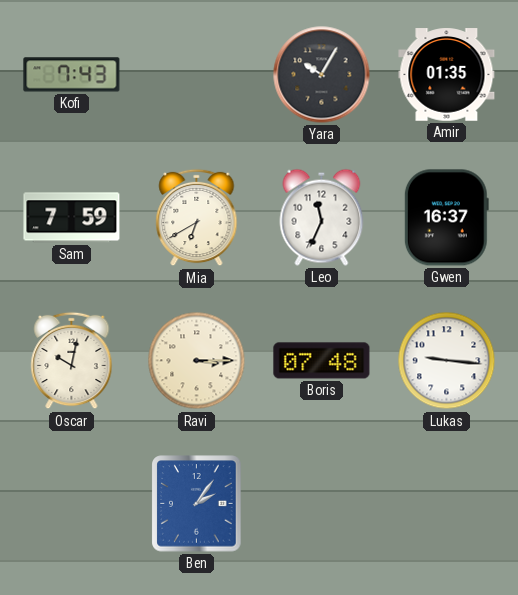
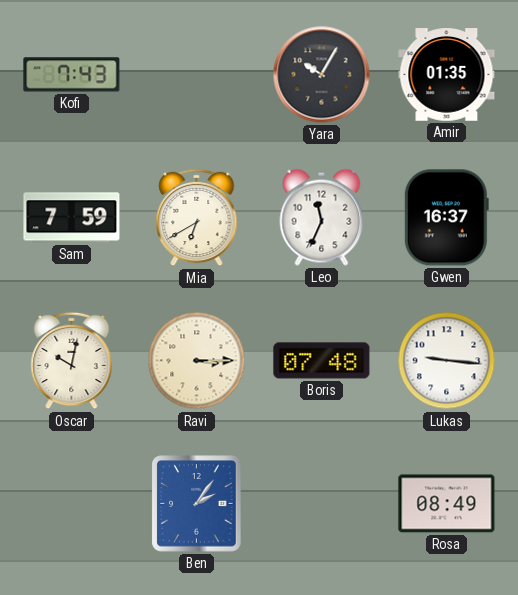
Rosa: none -> 08:49
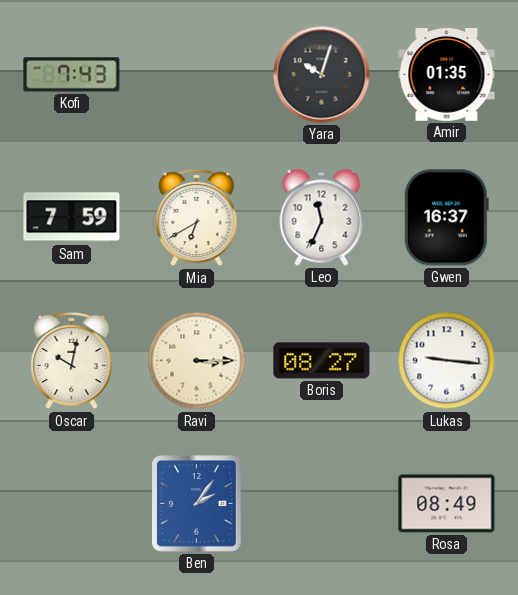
Yara: 10:05 -> 10:03
Boris: 07:48 -> 08:27
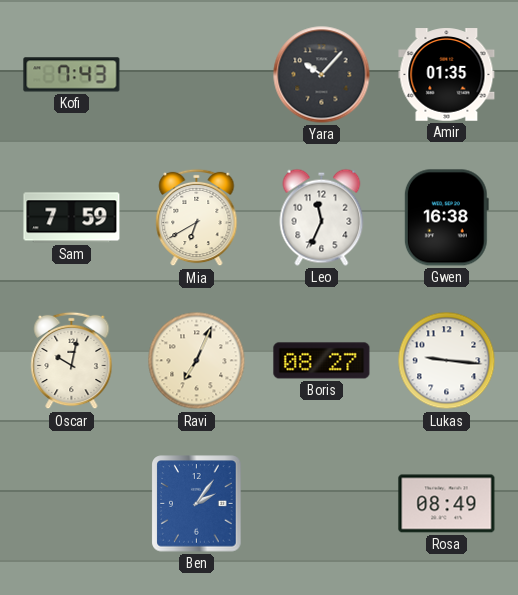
Yara: 10:03 -> 10:07
Gwen: 16:37 -> 16:38
Ravi: 3:15 -> 7:04
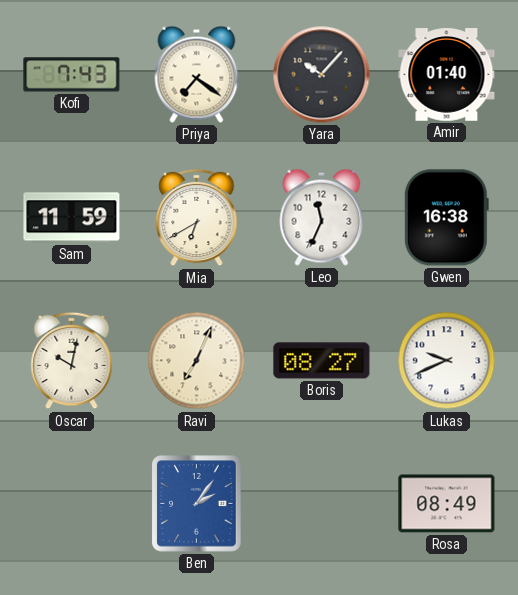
Priya: none -> 7:21
Amir: 01:35 -> 01:40
Sam: 7:59 -> 11:59
Lukas: 9:16 -> 9:41
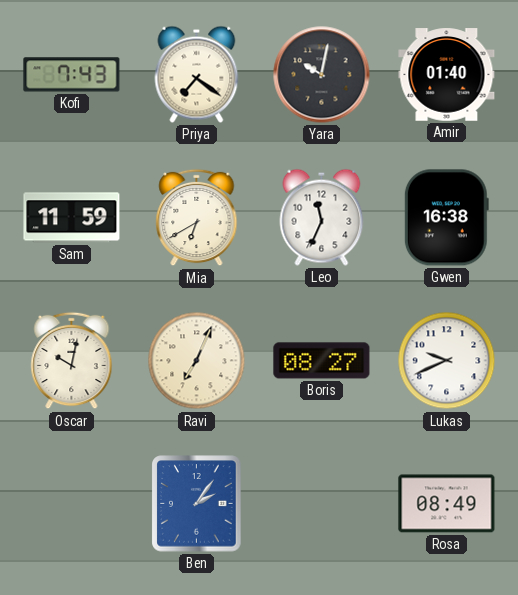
Yara: 10:07 -> 10:02
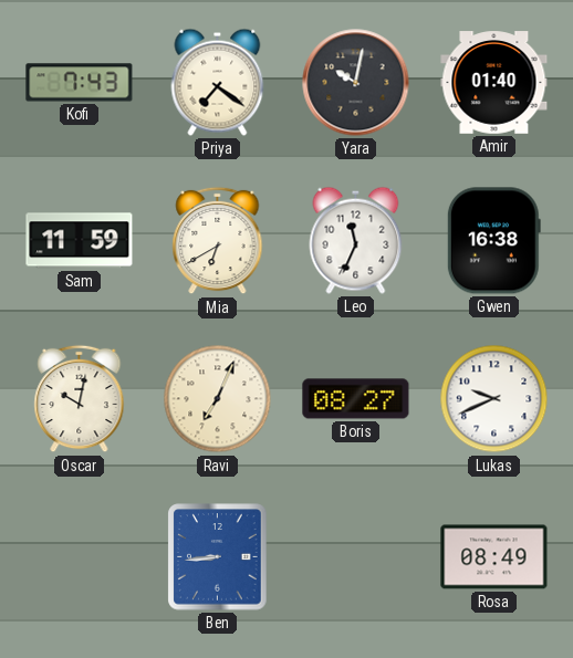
Ben: 2:06 -> 8:44
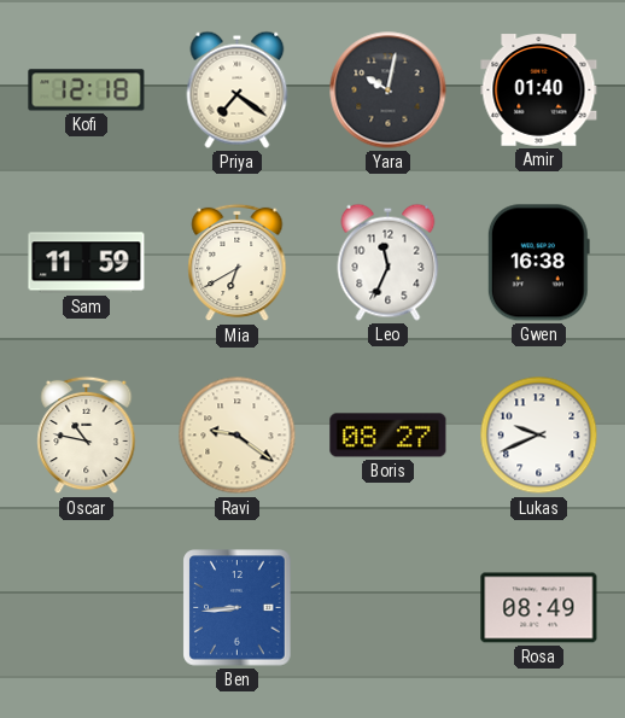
Kofi: 7:43 -> 12:18
Oscar: 10:02 -> 10:47
Ravi: 7:04 -> 9:21
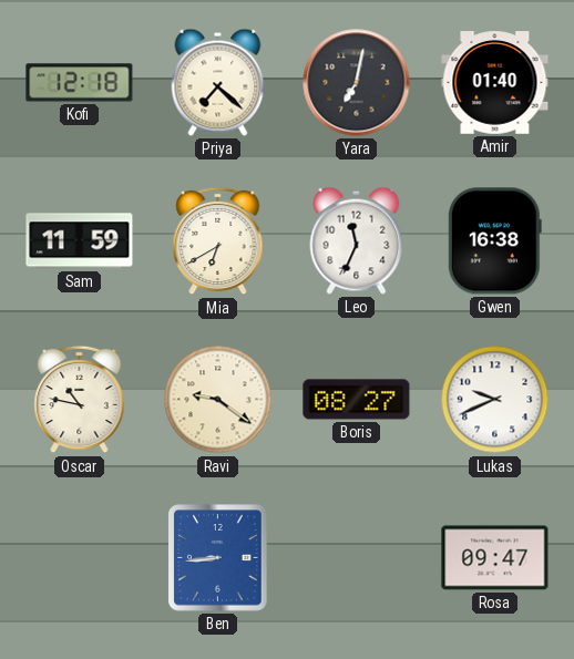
Priya: 7:21 -> 7:22
Yara: 10:02 -> 7:02
Rosa: 08:49 -> 09:47
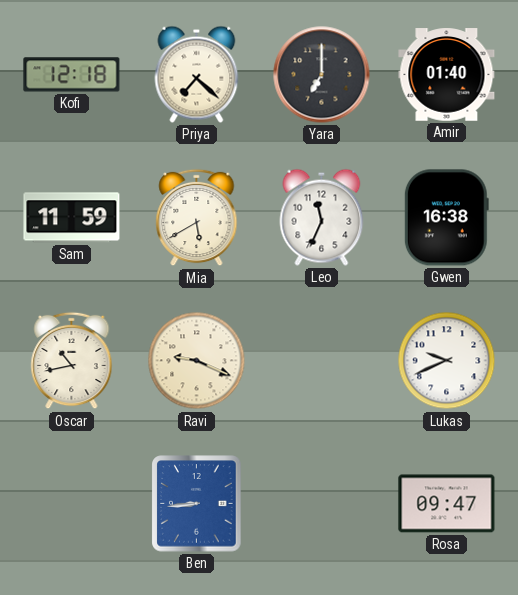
Yara: 7:02 -> 7:00
Mia: 6:40 -> 5:40
Oscar: 10:47 -> 10:43
Ravi: 9:21 -> 9:19
Boris: 08:27 -> none
